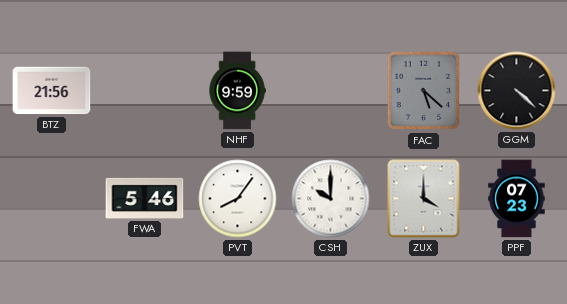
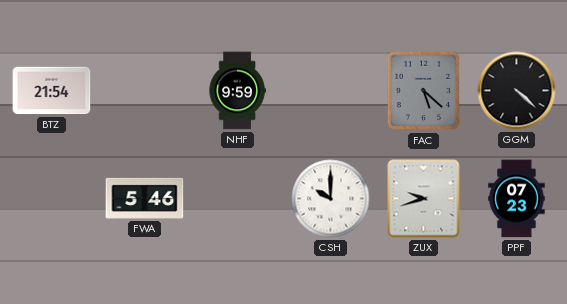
BTZ: 21:56 -> 21:54
PVT: 8:06 -> none
ZUX: 4:00 -> 9:42
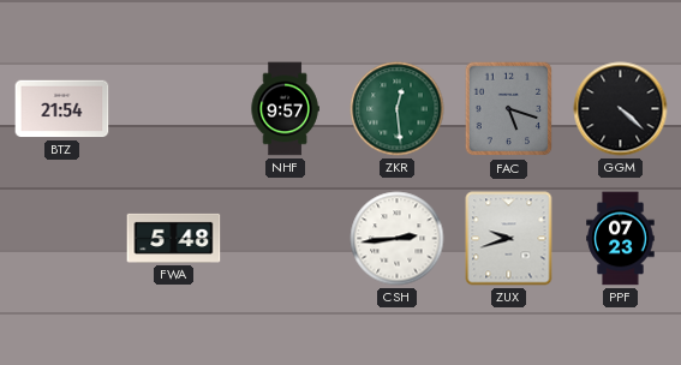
NHF: 9:59 -> 9:57
ZKR: none -> 12:29
FAC: 5:22 -> 5:18
FWA: 5:46 -> 5:48
CSH: 10:00 -> 2:44
